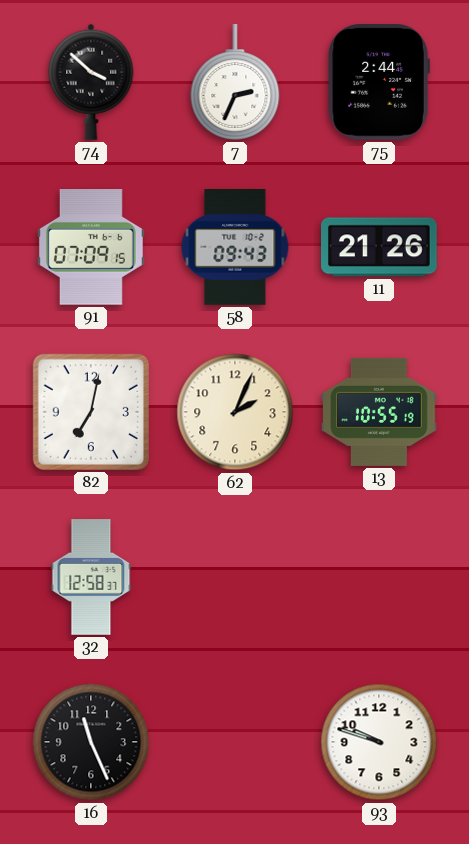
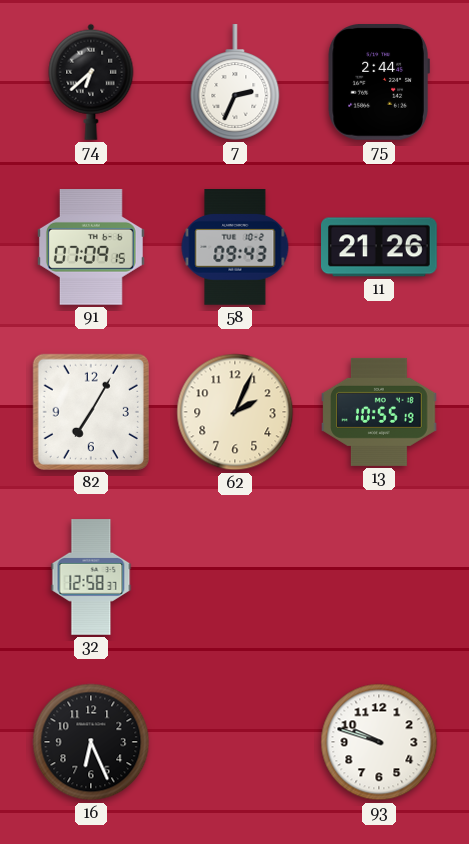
74: 3:52 -> 6:38
82: 7:02 -> 7:05
16: 11:26 -> 6:26
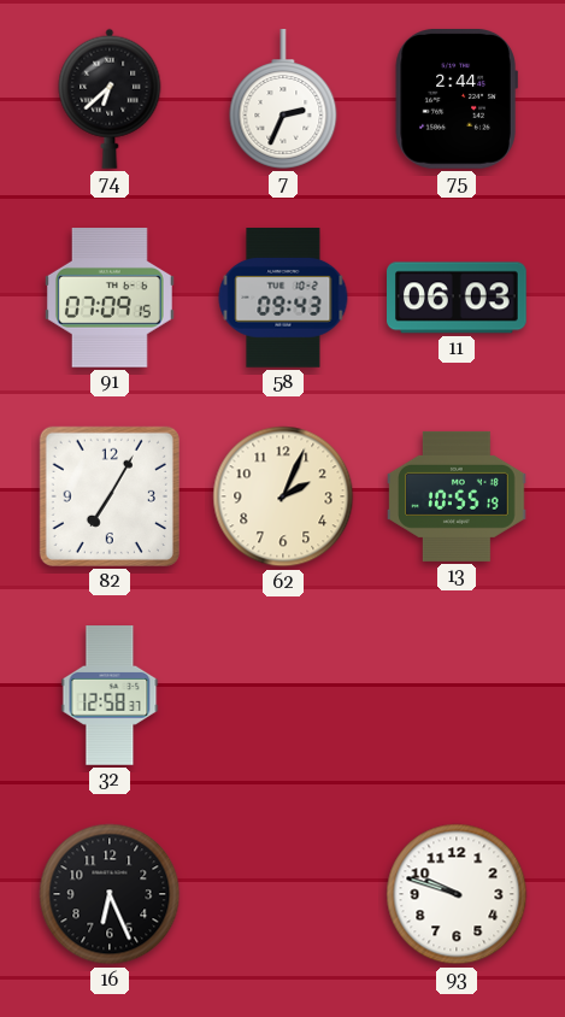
11: 21:26 -> 06:03
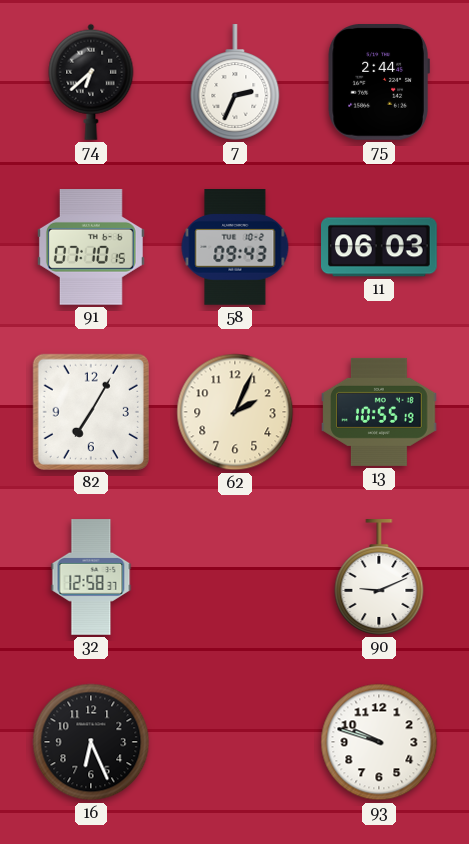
91: 07:09 -> 07:10
90: none -> 9:11
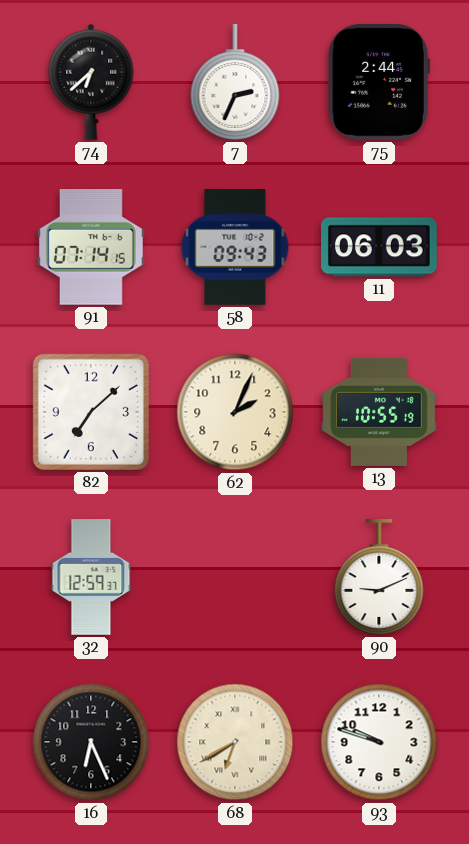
91: 07:10 -> 07:14
82: 7:05 -> 7:08
32: 12:58 -> 12:59
68: none -> 6:40
